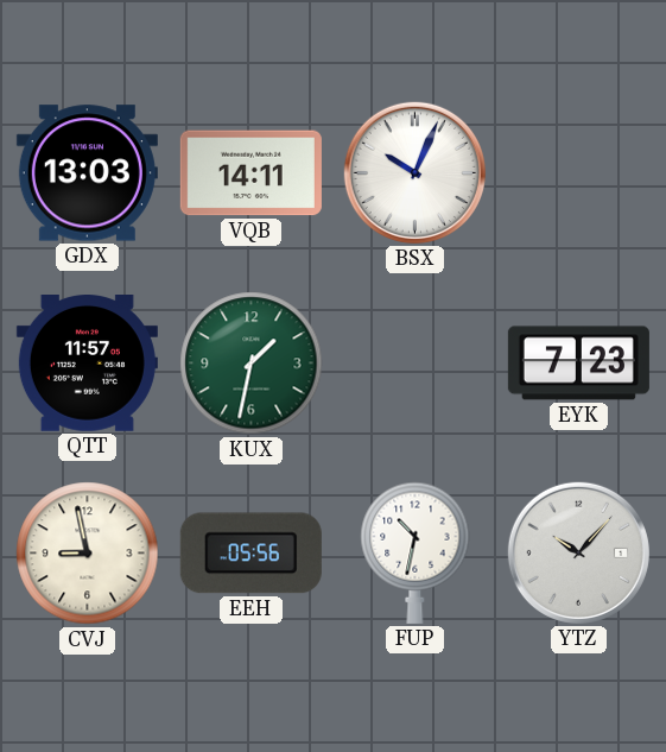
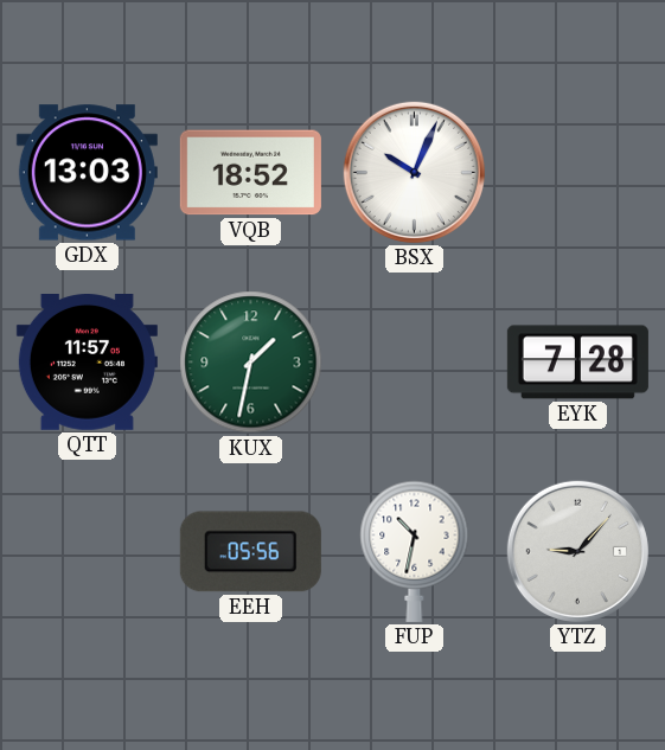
VQB: 14:11 -> 18:52
EYK: 7:23 -> 7:28
CVJ: 8:58 -> none
YTZ: 10:07 -> 9:07
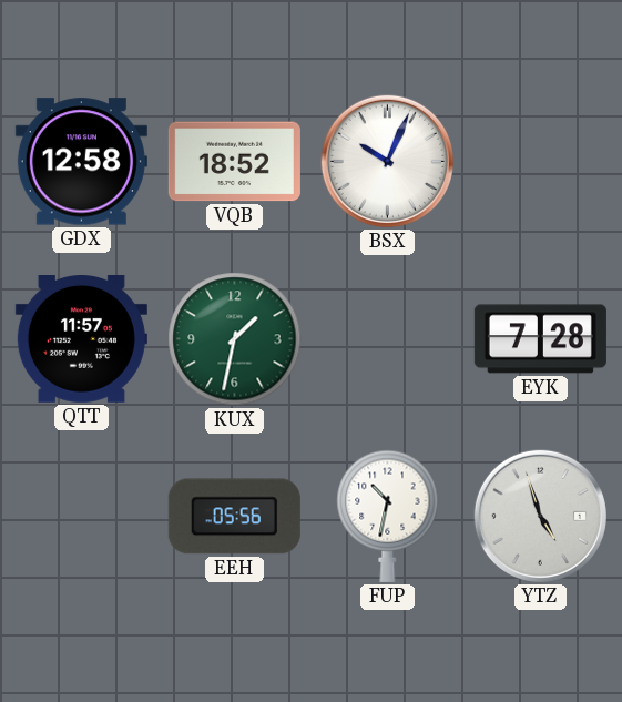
GDX: 13:03 -> 12:58
YTZ: 9:07 -> 4:57
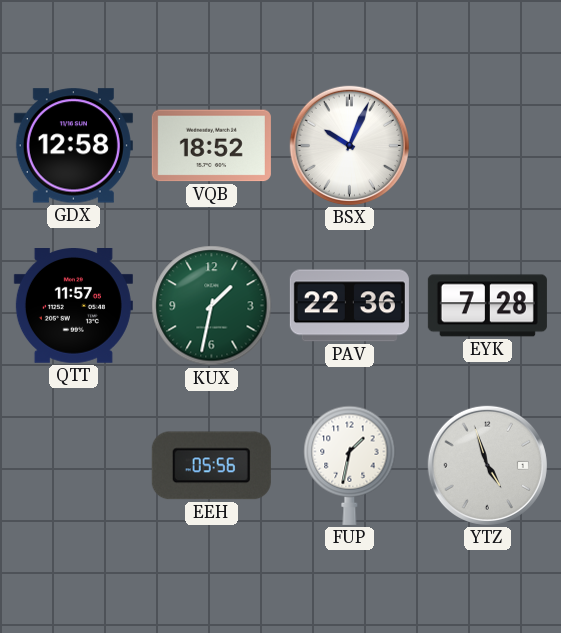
PAV: none -> 22:36
FUP: 10:32 -> 1:32
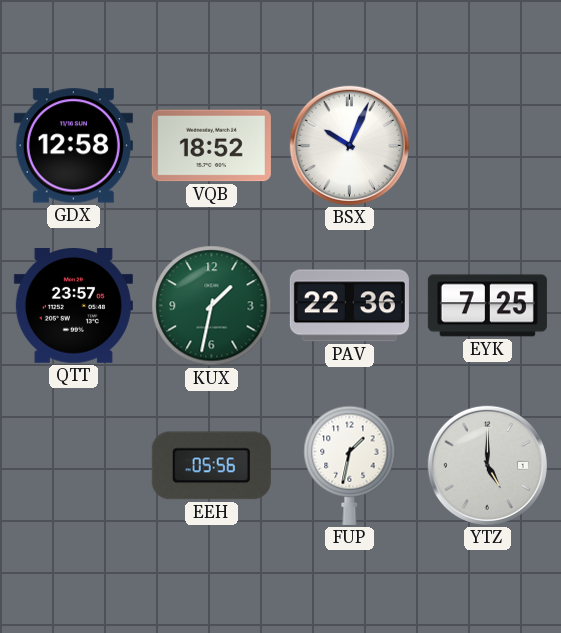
QTT: 11:57 -> 23:57
EYK: 7:28 -> 7:25
YTZ: 4:57 -> 5:00
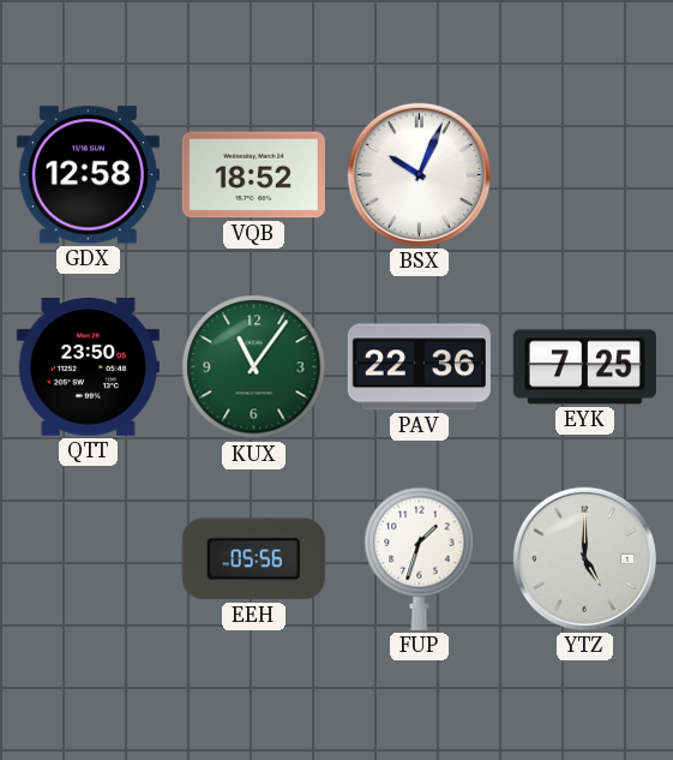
QTT: 23:57 -> 23:50
KUX: 1:32 -> 11:06
FUP: 1:32 -> 1:33
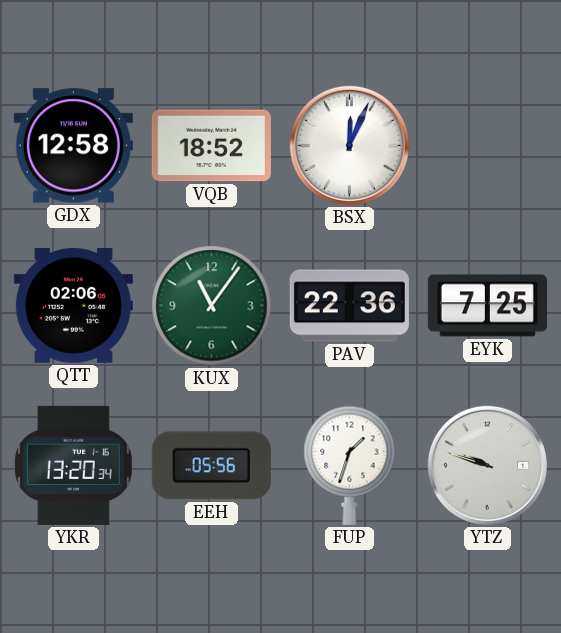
BSX: 10:04 -> 12:04
QTT: 23:50 -> 02:06
YKR: none -> 13:20
YTZ: 5:00 -> 9:48
